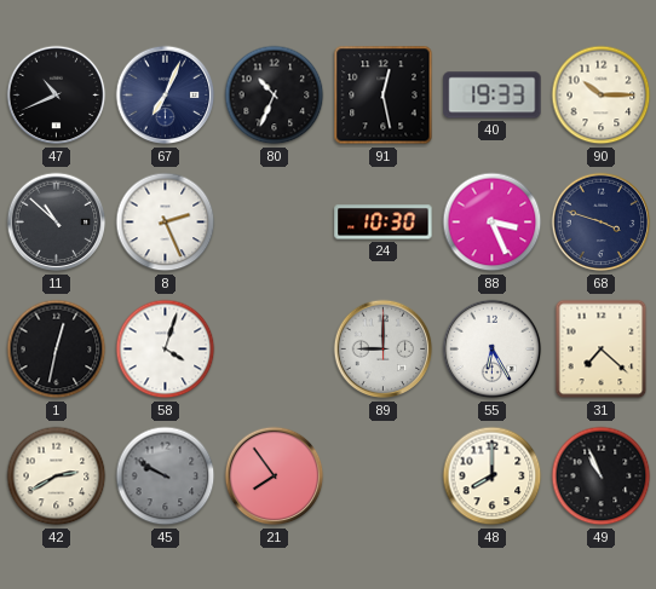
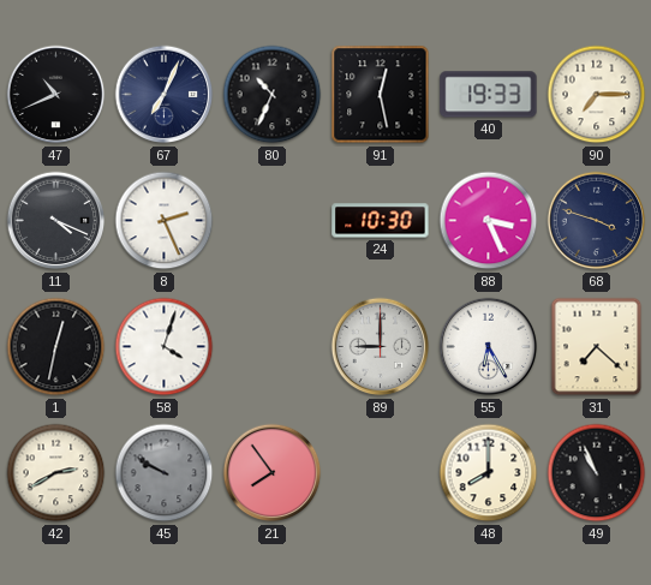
90: 10:15 -> 7:15
11: 10:52 -> 4:19
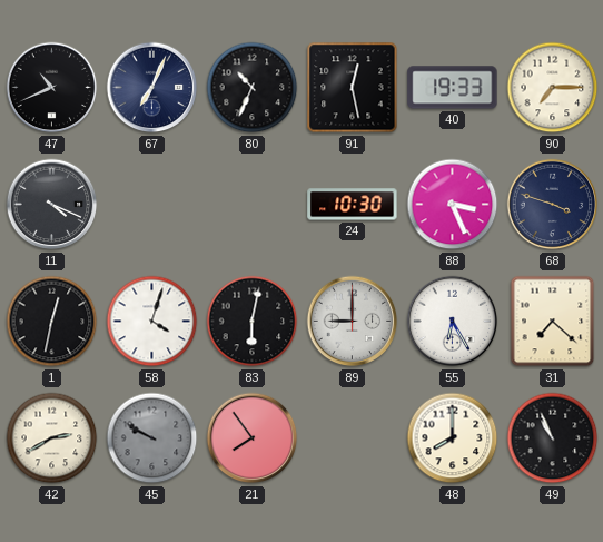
8: 2:26 -> none
83: none -> 6:02
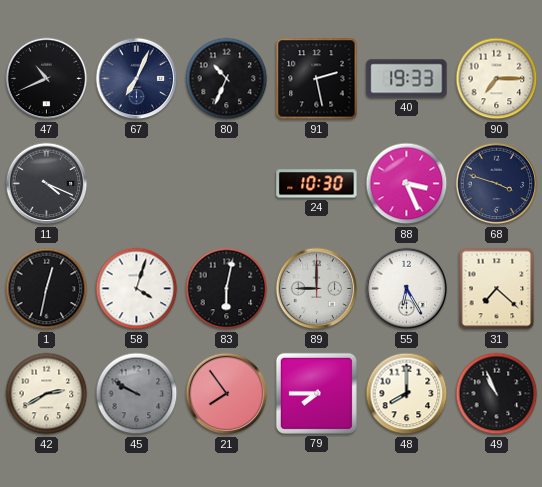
91: 12:28 -> 2:28
79: none -> 7:45
